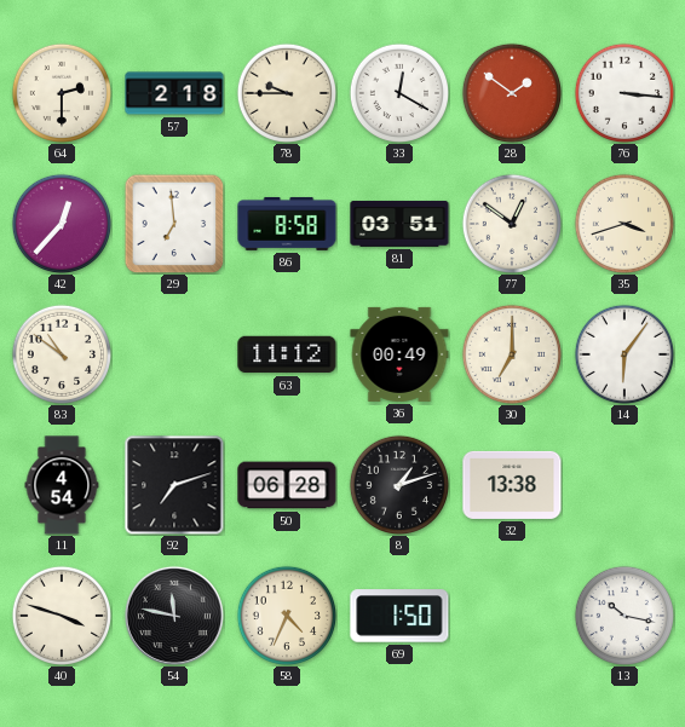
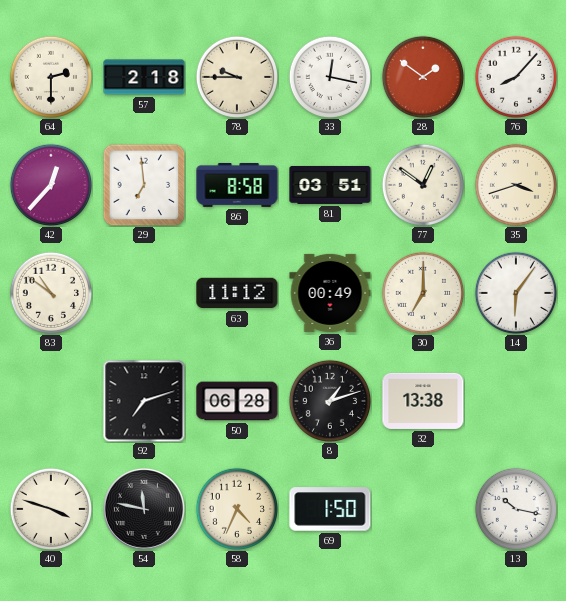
33: 12:20 -> 12:17
76: 3:16 -> 8:07
11: 4:54 -> none
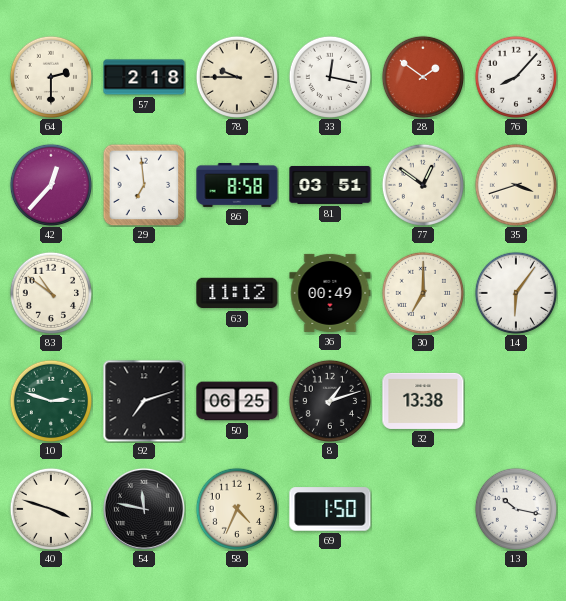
10: none -> 2:48
50: 06:28 -> 06:25
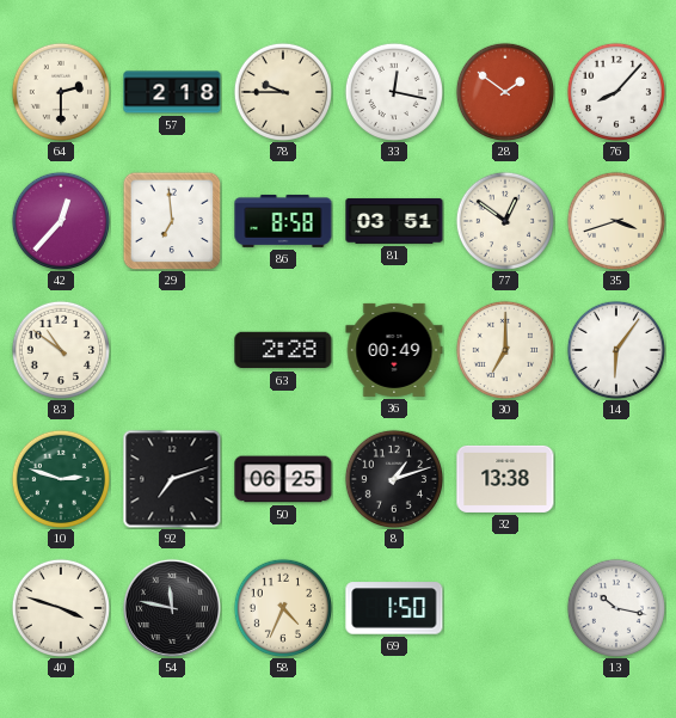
63: 11:12 -> 2:28
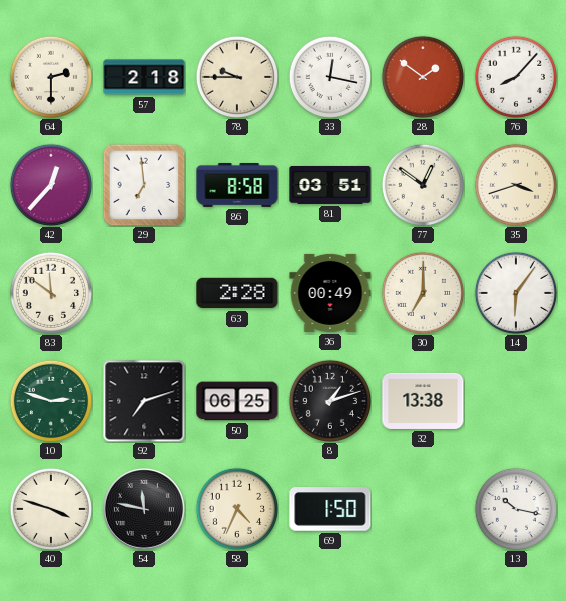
83: 10:51 -> 11:51
